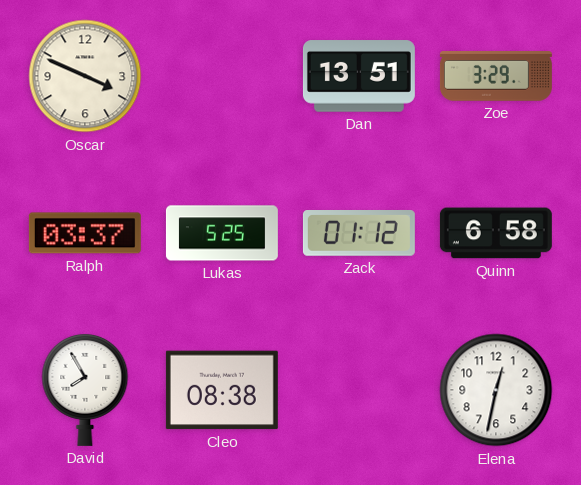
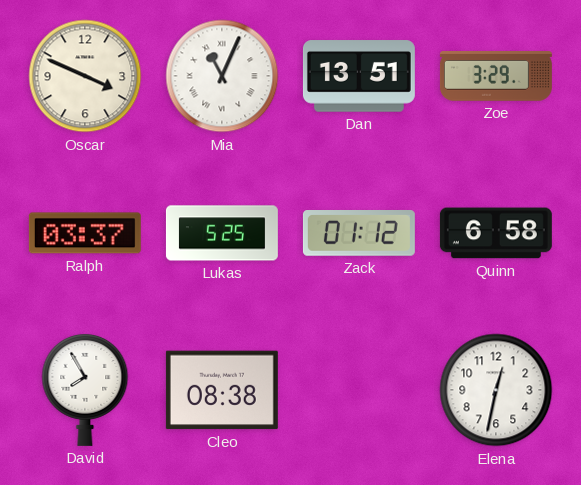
Mia: none -> 11:04
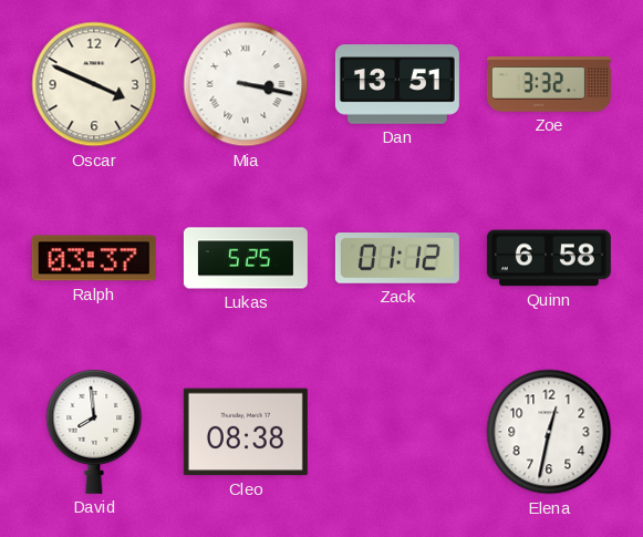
Mia: 11:04 -> 3:17
Zoe: 3:29 -> 3:32
David: 7:55 -> 7:59
